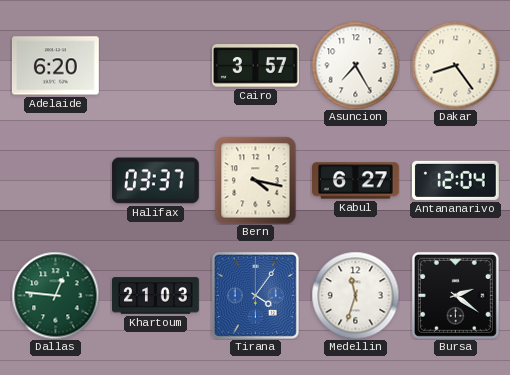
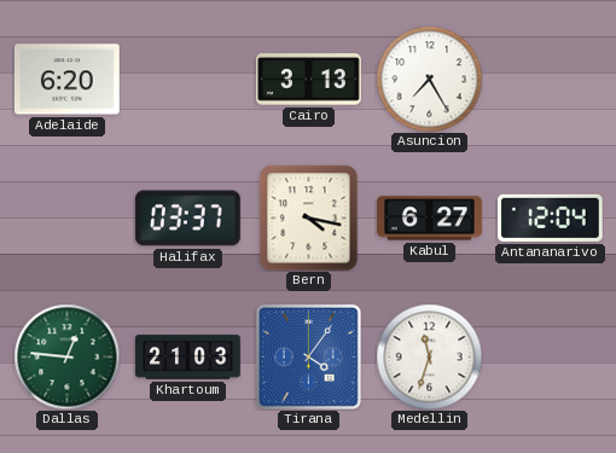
Cairo: 3:57 -> 3:13
Dakar: 8:24 -> none
Bursa: 2:21 -> none
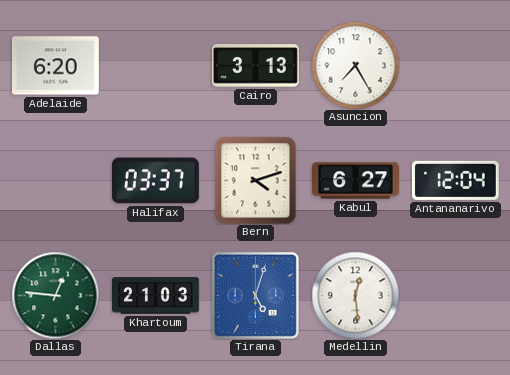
Bern: 4:17 -> 4:12
Tirana: 4:06 -> 5:03
Medellin: 11:33 -> 12:29
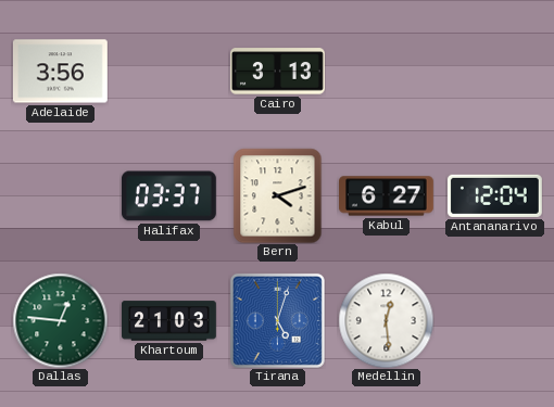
Adelaide: 6:20 -> 3:56
Asuncion: 7:25 -> none
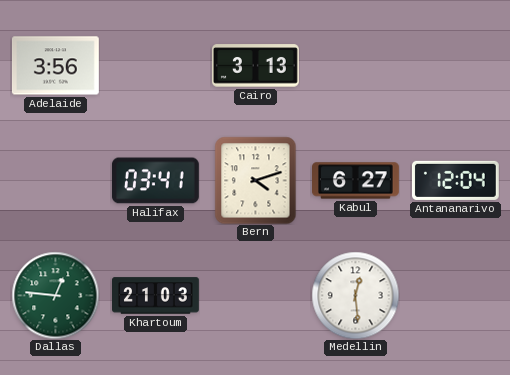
Halifax: 03:37 -> 03:41
Tirana: 5:03 -> none
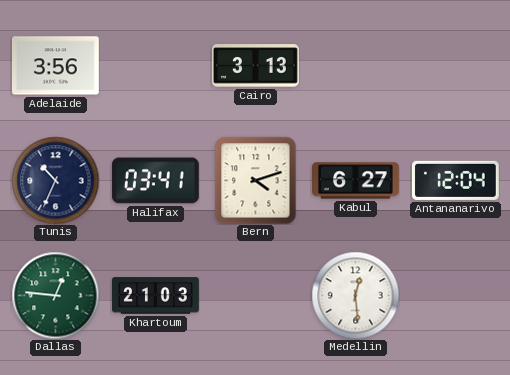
Tunis: none -> 10:34
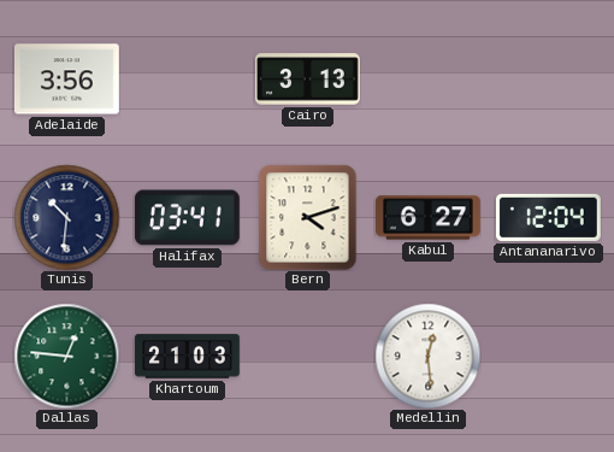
Tunis: 10:34 -> 10:31
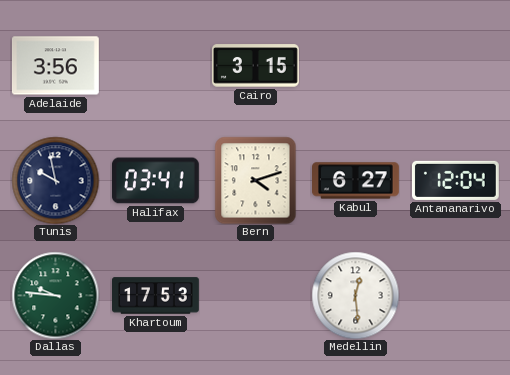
Cairo: 3:13 -> 3:15
Tunis: 10:31 -> 9:58
Dallas: 12:46 -> 9:46
Khartoum: 21:03 -> 17:53
